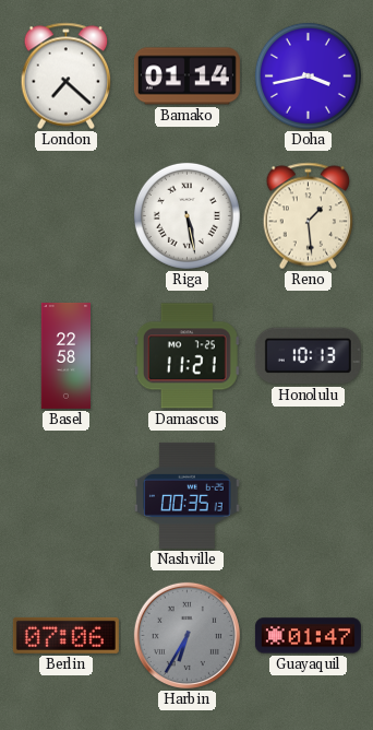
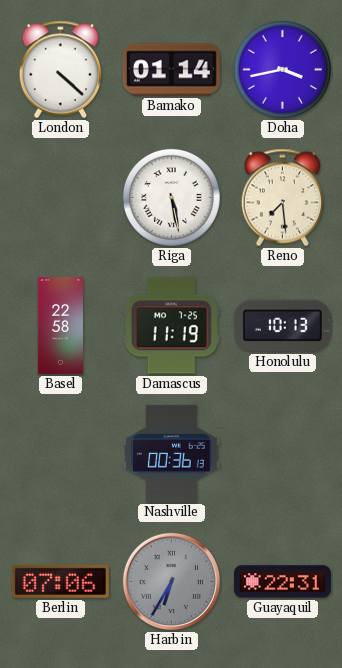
London: 7:22 -> 4:22
Reno: 1:29 -> 7:29
Damascus: 11:21 -> 11:19
Nashville: 00:35 -> 00:36
Guayaquil: 01:47 -> 22:31
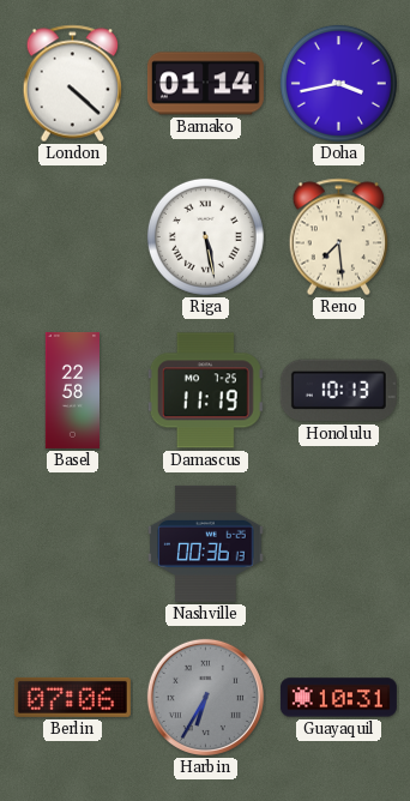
Guayaquil: 22:31 -> 10:31
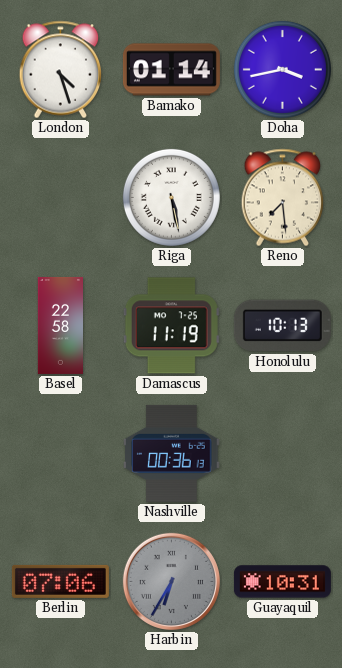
London: 4:22 -> 4:27
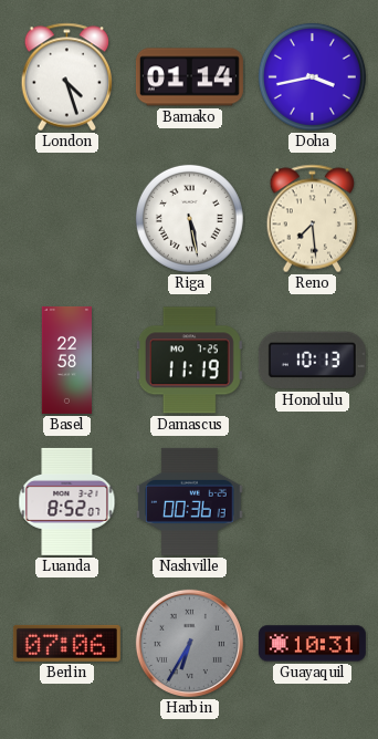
Luanda: none -> 8:52
